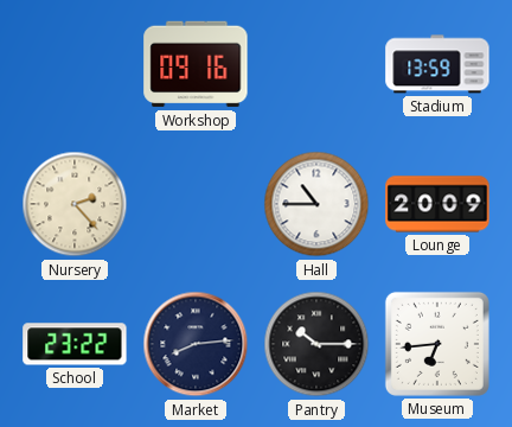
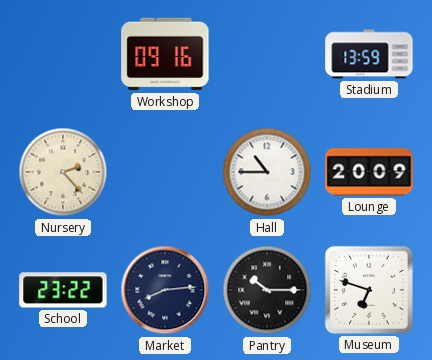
Museum: 6:44 -> 6:48
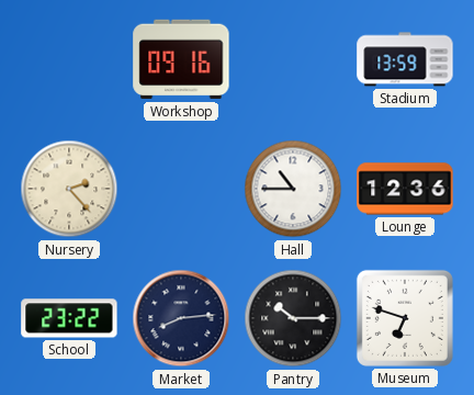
Lounge: 20:09 -> 12:36
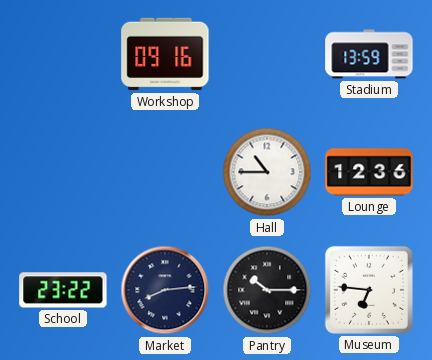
Nursery: 2:23 -> none
Museum: 6:48 -> 6:46
